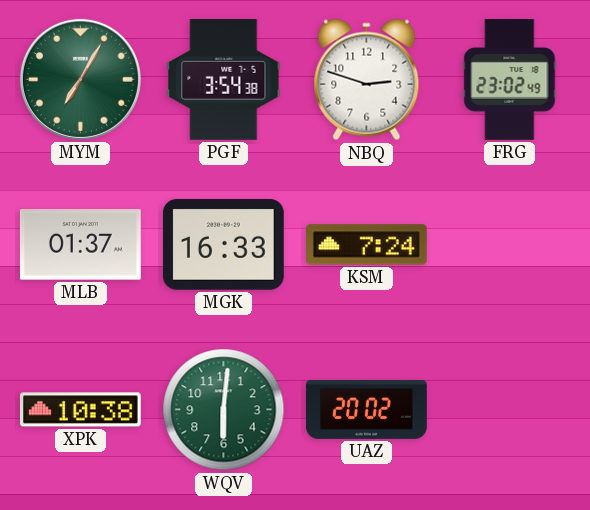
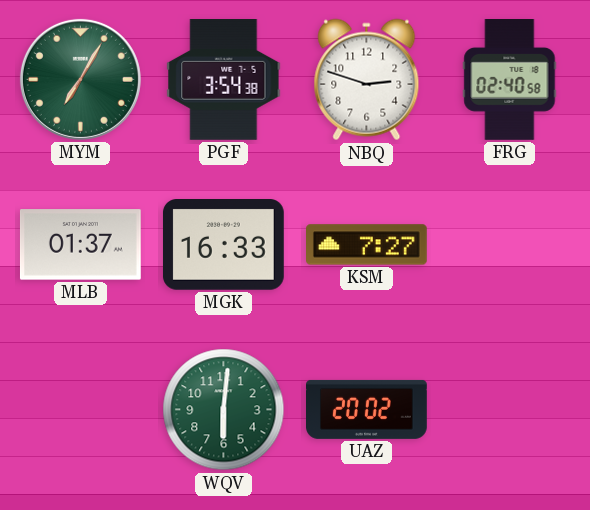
FRG: 23:02 -> 02:40
KSM: 7:24 -> 7:27
XPK: 10:38 -> none
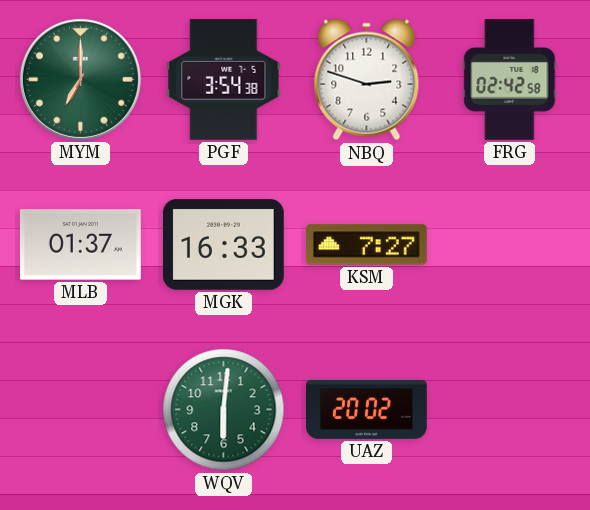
MYM: 7:05 -> 7:00
FRG: 02:40 -> 02:42
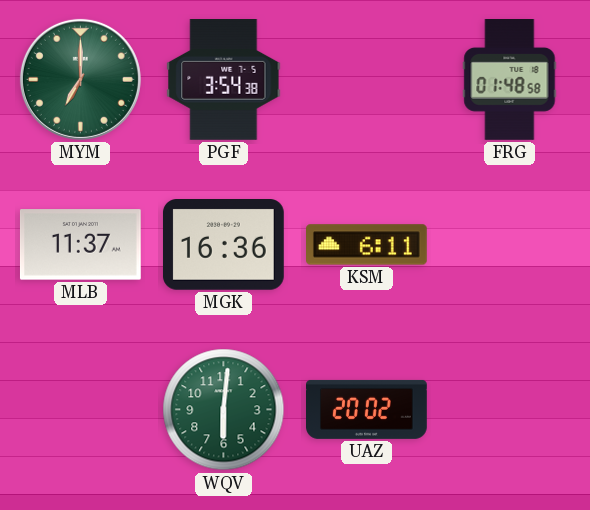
NBQ: 2:48 -> none
FRG: 02:42 -> 01:48
MLB: 01:37 -> 11:37
MGK: 16:33 -> 16:36
KSM: 7:27 -> 6:11
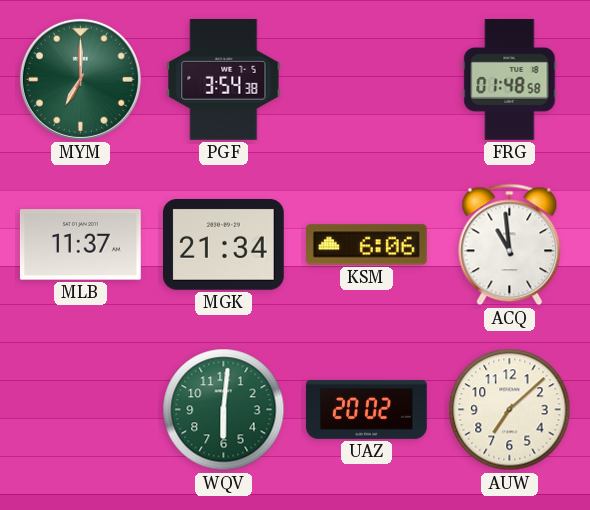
MGK: 16:36 -> 21:34
KSM: 6:11 -> 6:06
ACQ: none -> 10:59
AUW: none -> 7:08
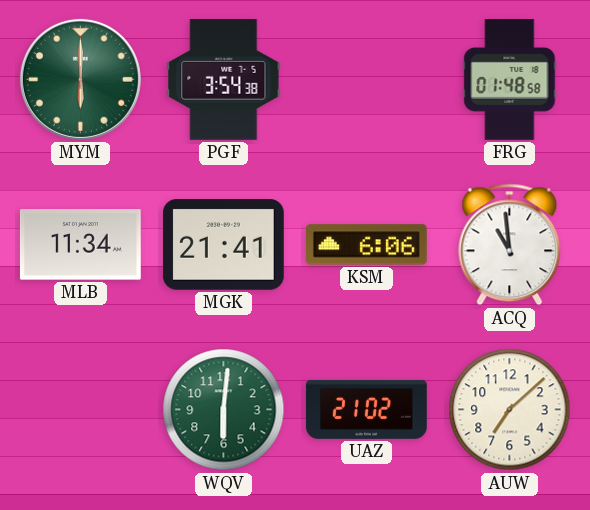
MYM: 7:00 -> 6:00
MLB: 11:37 -> 11:34
MGK: 21:34 -> 21:41
UAZ: 20:02 -> 21:02
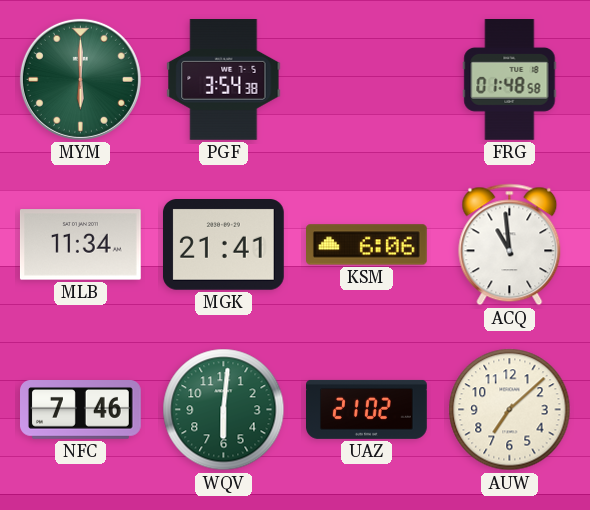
NFC: none -> 7:46
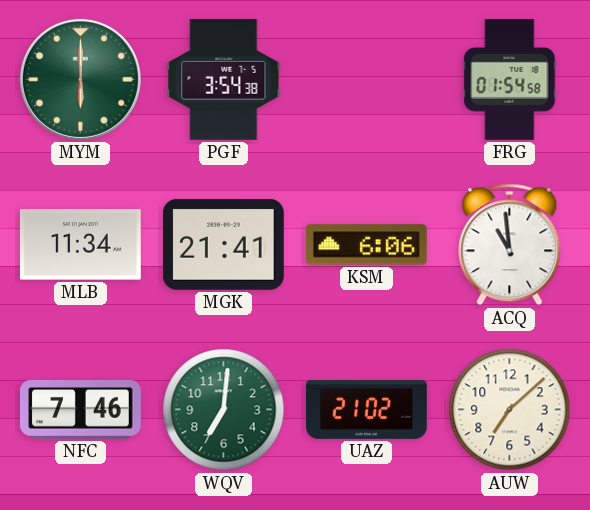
FRG: 01:48 -> 01:54
WQV: 6:01 -> 7:01
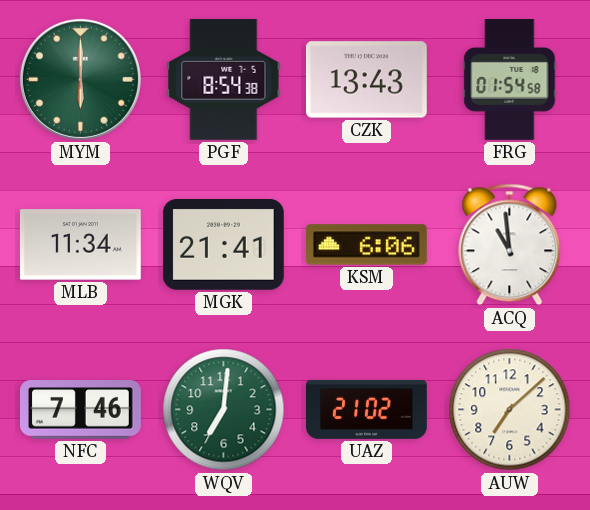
PGF: 3:54 -> 8:54
CZK: none -> 13:43
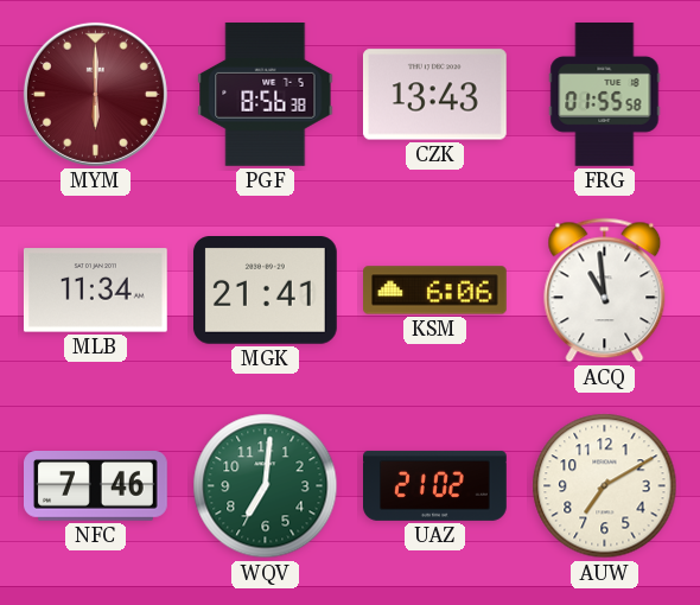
MYM dial: green -> burgundy
PGF: 8:54 -> 8:56
FRG: 01:54 -> 01:55
AUW: 7:08 -> 7:10
